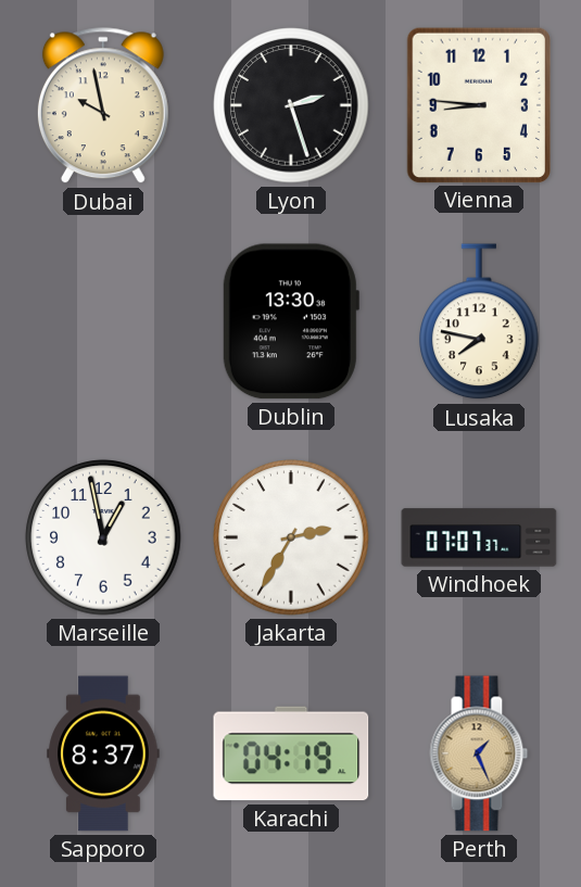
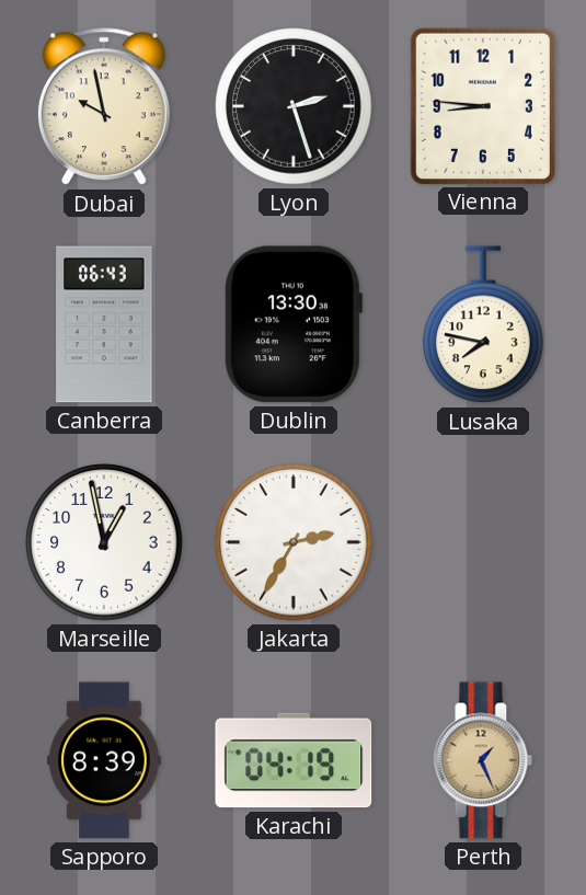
Canberra: none -> 06:43
Windhoek: 07:07 -> none
Sapporo: 8:37 -> 8:39
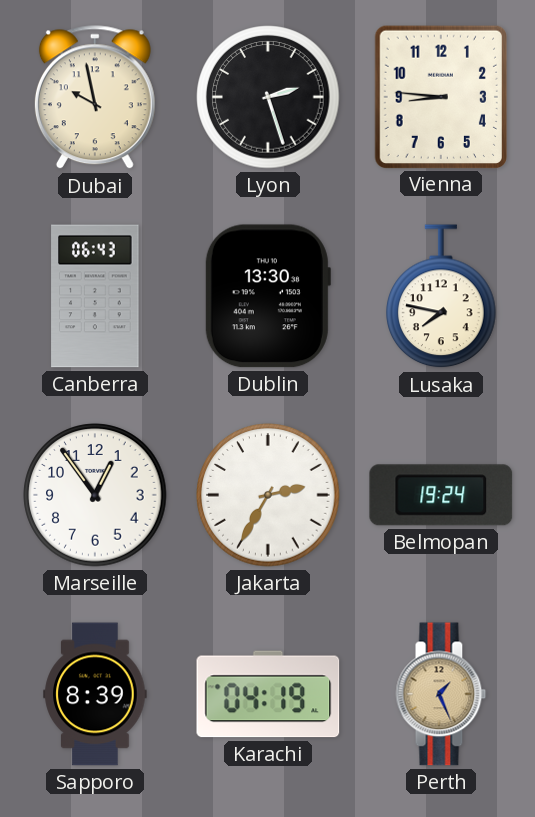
Marseille: 12:58 -> 12:54
Belmopan: none -> 19:24
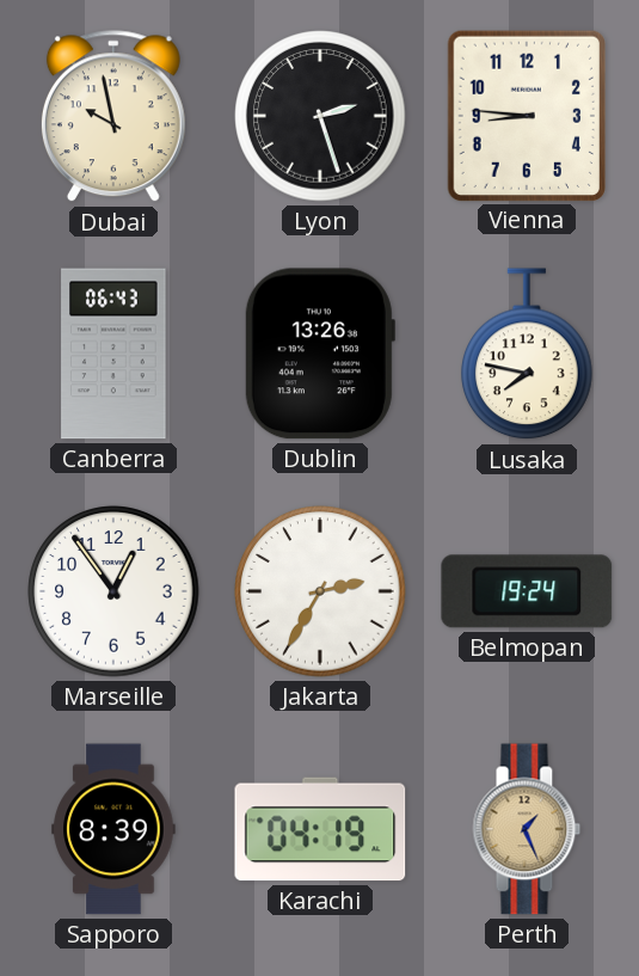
Dublin: 13:30 -> 13:26
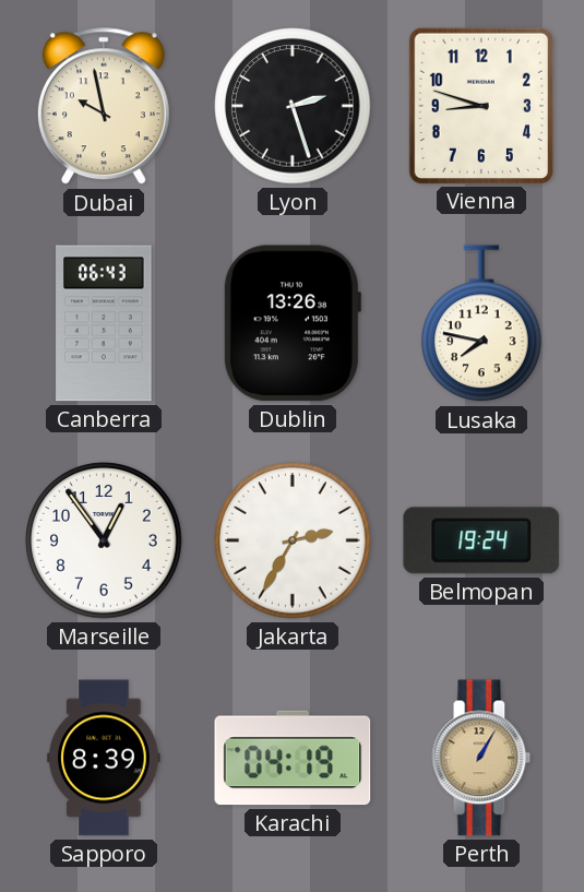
Vienna: 8:46 -> 8:48
Perth: 1:26 -> 1:05
